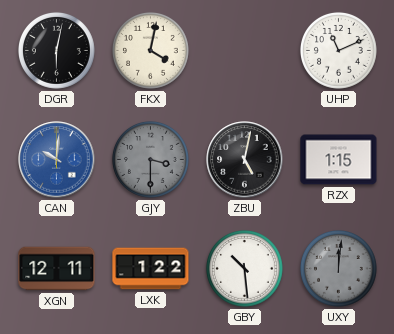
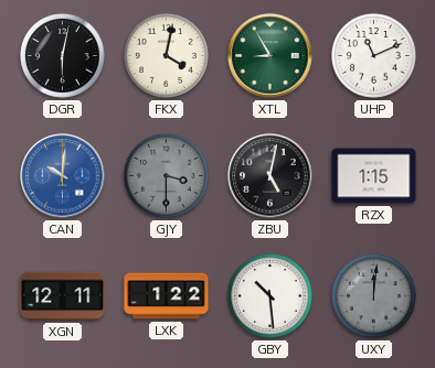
XTL: none -> 8:55
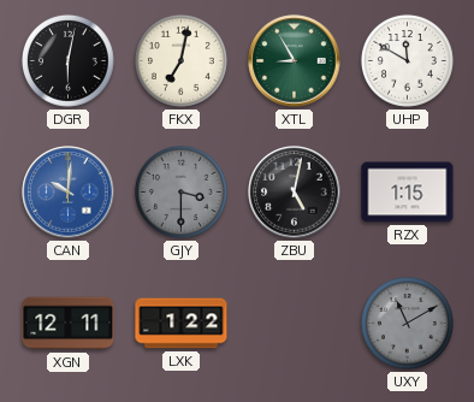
FKX: 4:02 -> 7:02
UHP: 11:11 -> 11:50
GBY: 10:29 -> none
UXY: 12:01 -> 11:10
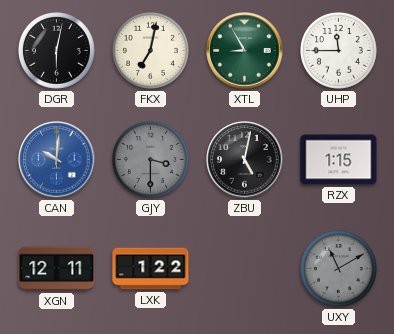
UHP: 11:50 -> 11:45
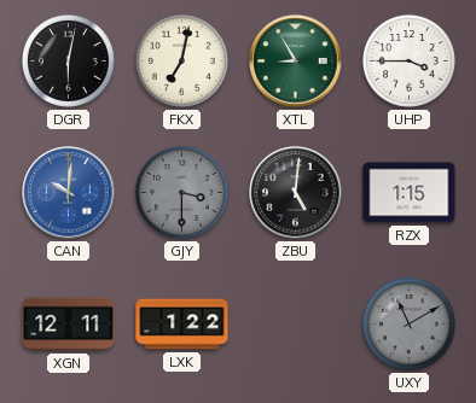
UHP: 11:45 -> 3:45
ZBU: 5:02 -> 5:01
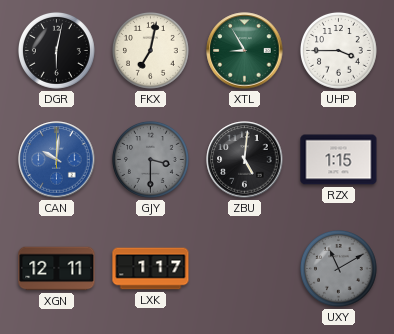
LXK: 1:22 -> 1:17
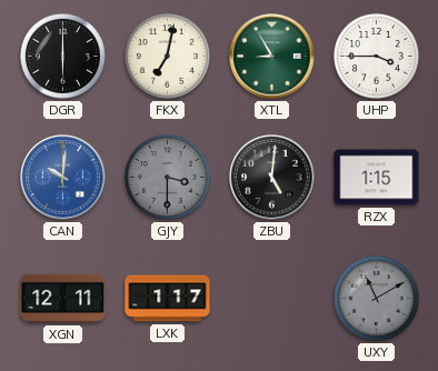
DGR: 6:02 -> 6:00
